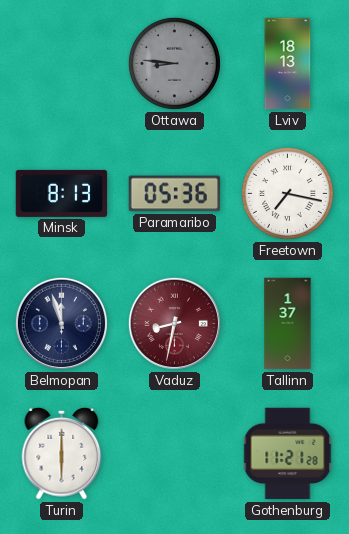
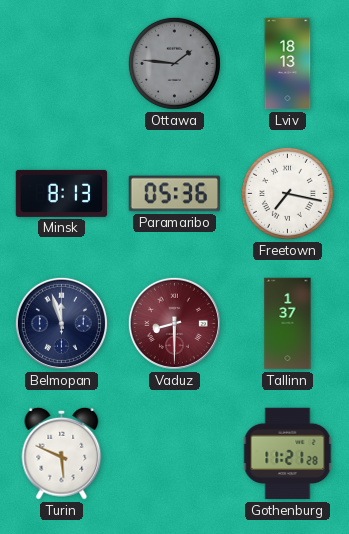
Ottawa: 8:46 -> 1:46
Vaduz: 8:32 -> 8:30
Turin: 6:00 -> 5:49
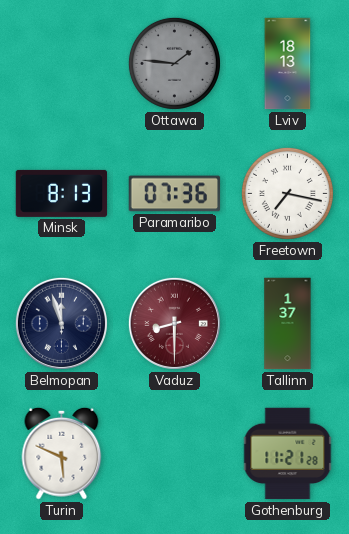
Paramaribo: 05:36 -> 07:36
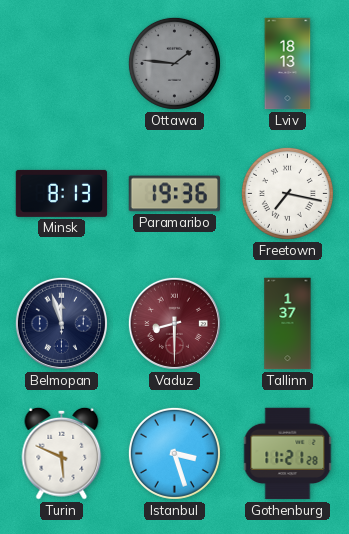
Paramaribo: 07:36 -> 19:36
Istanbul: none -> 3:27
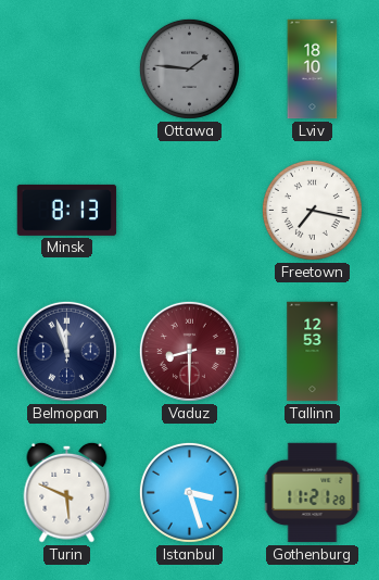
Lviv: 18:13 -> 18:10
Paramaribo: 19:36 -> none
Tallinn: 1:37 -> 12:53
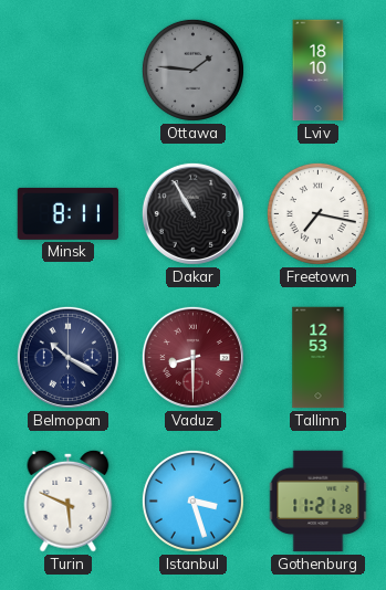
Minsk: 8:13 -> 8:11
Dakar: none -> 10:55
Belmopan: 11:57 -> 10:20
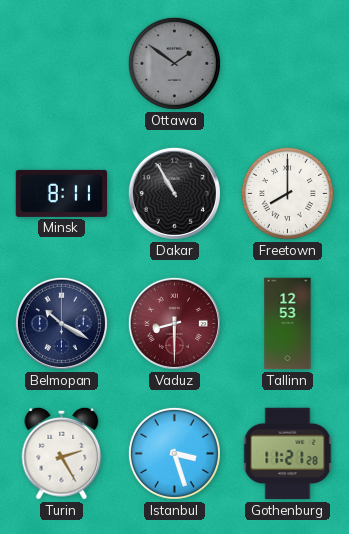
Ottawa: 1:46 -> 1:51
Lviv: 18:10 -> none
Freetown: 7:17 -> 8:00
Turin: 5:49 -> 2:25
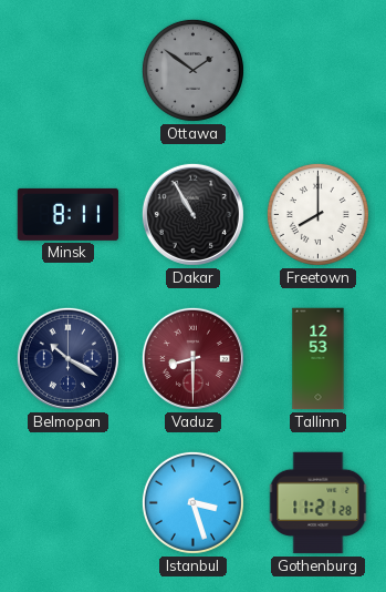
Turin: 2:25 -> none
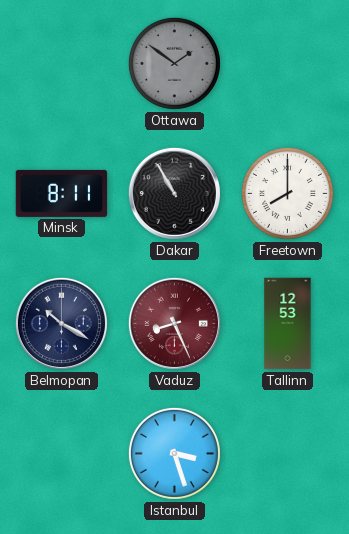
Vaduz: 8:30 -> 8:26
Gothenburg: 11:21 -> none
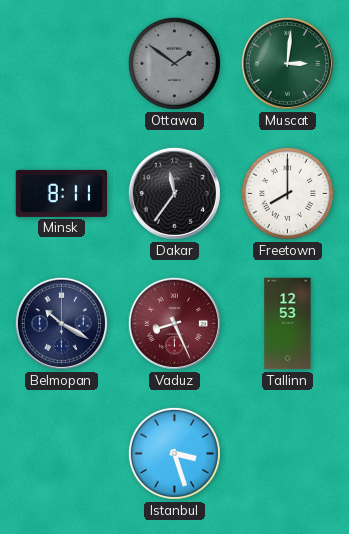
Muscat: none -> 3:01
Dakar: 10:55 -> 11:36
